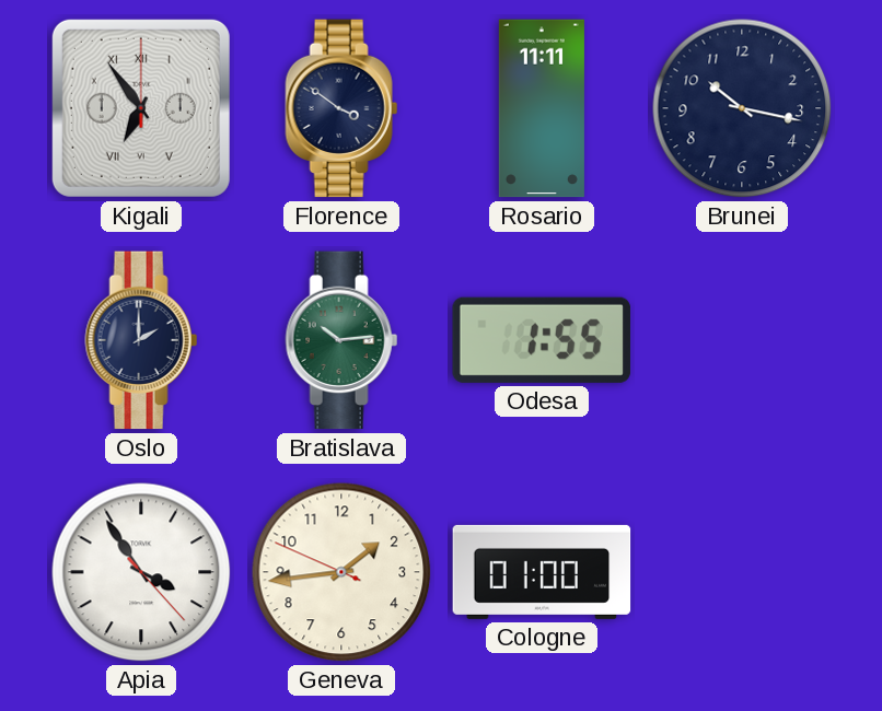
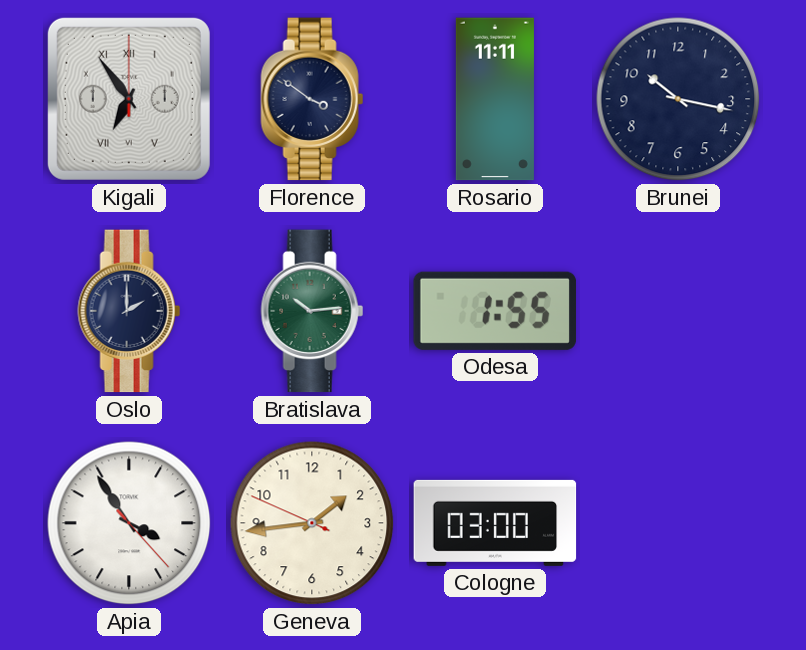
Cologne: 01:00 -> 03:00
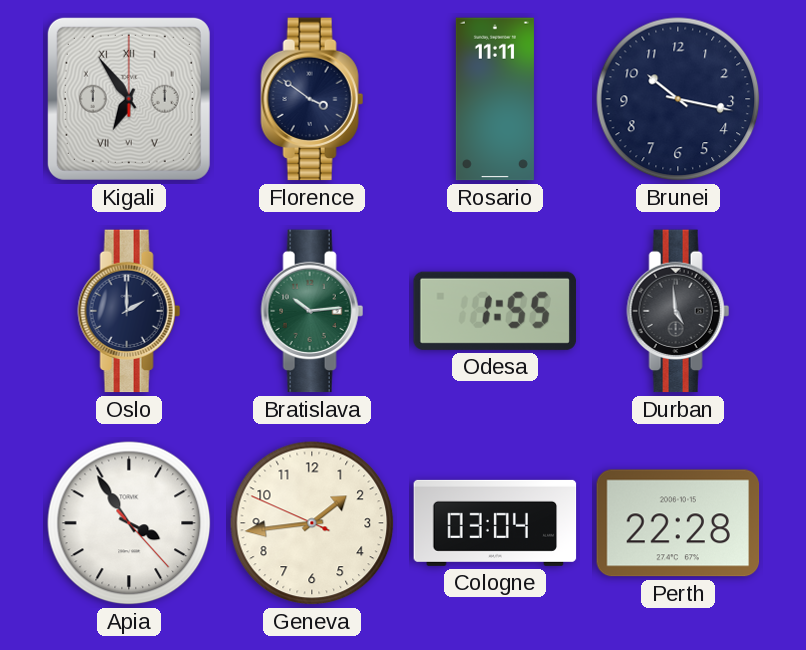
Durban: none -> 4:59
Cologne: 03:00 -> 03:04
Perth: none -> 22:28
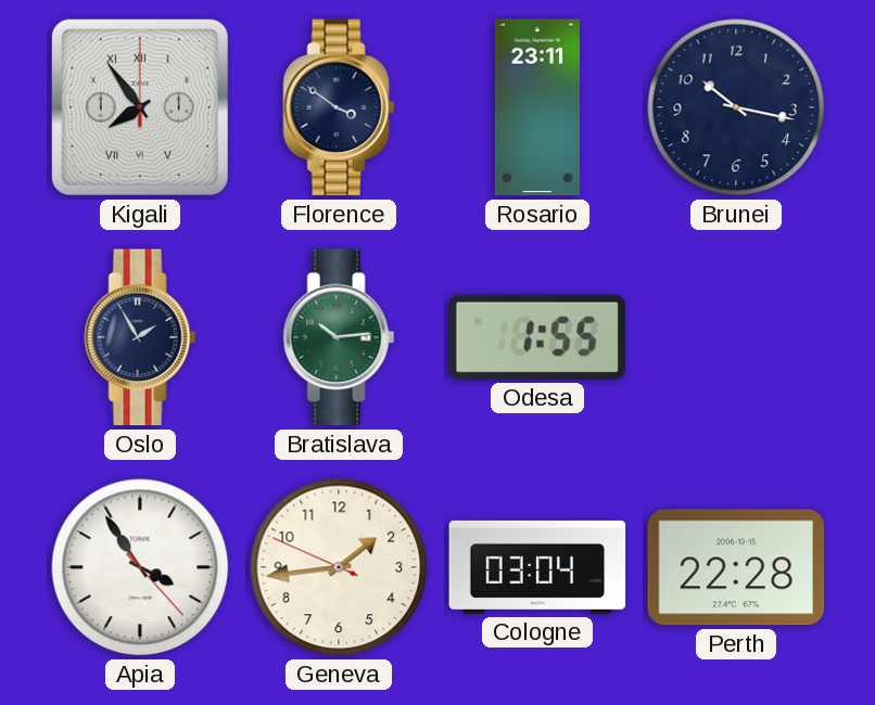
Kigali: 6:54 -> 7:54
Rosario: 11:11 -> 23:11
Oslo: 2:00 -> 1:55
Durban: 4:59 -> none
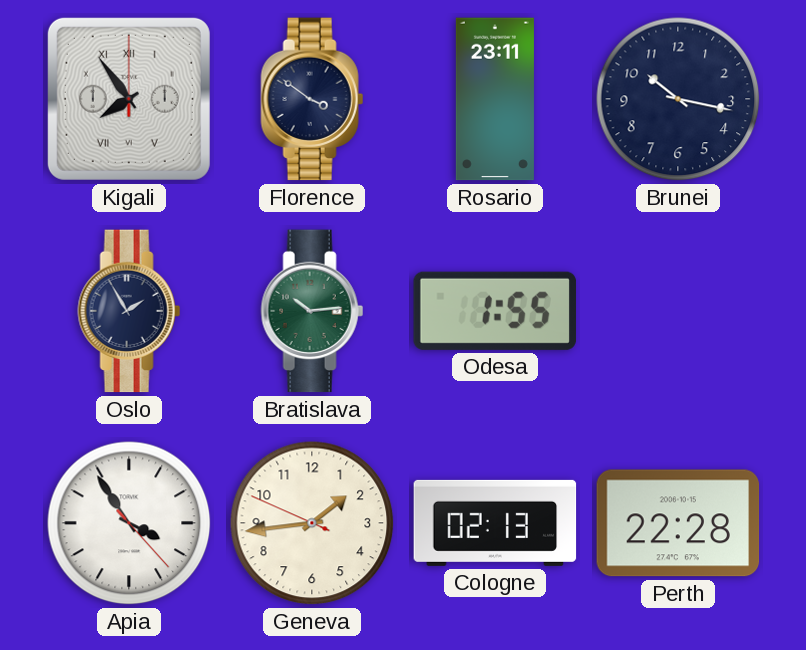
Cologne: 03:04 -> 02:13
